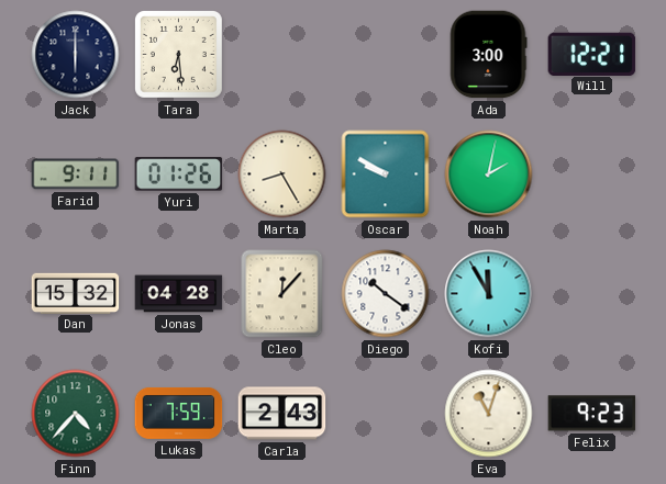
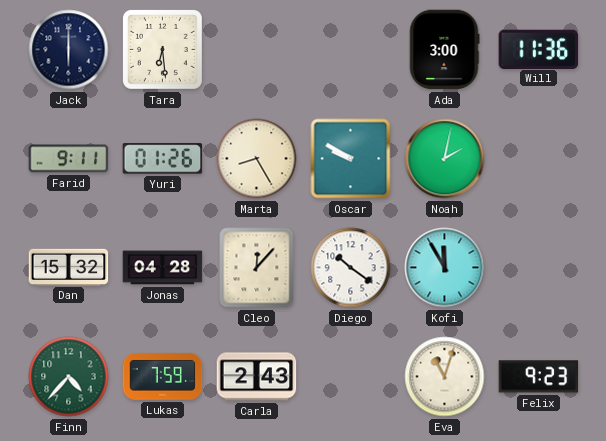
Will: 12:21 -> 11:36
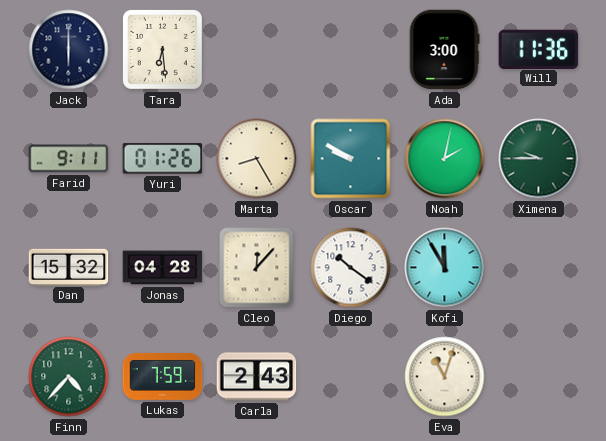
Ximena: none -> 9:45
Felix: 9:23 -> none
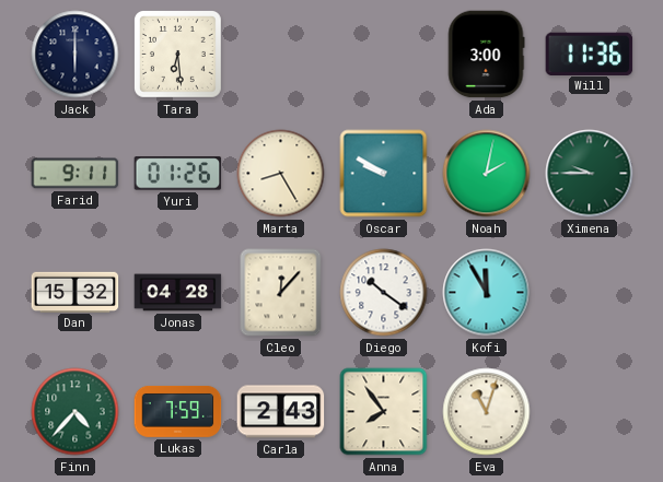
Anna: none -> 7:54
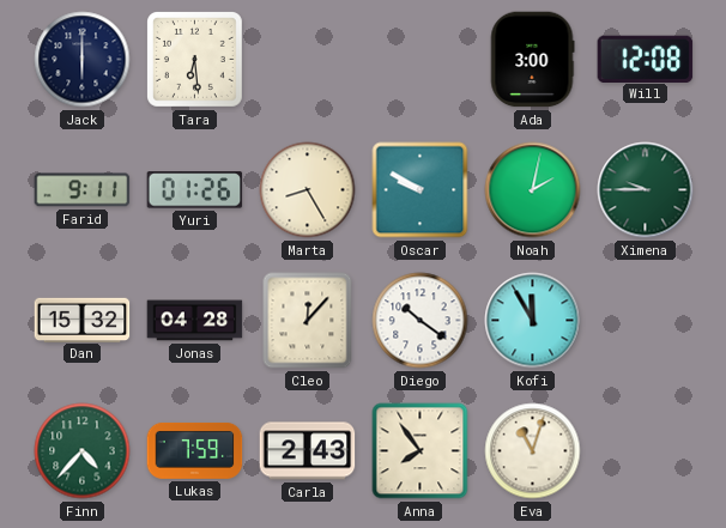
Will: 11:36 -> 12:08
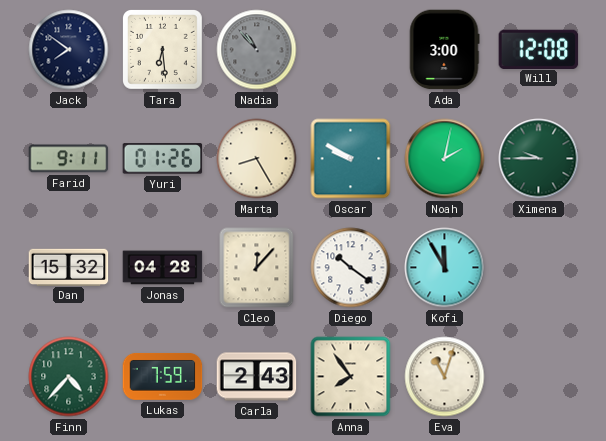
Jack: 6:00 -> 7:51
Nadia: none -> 10:53
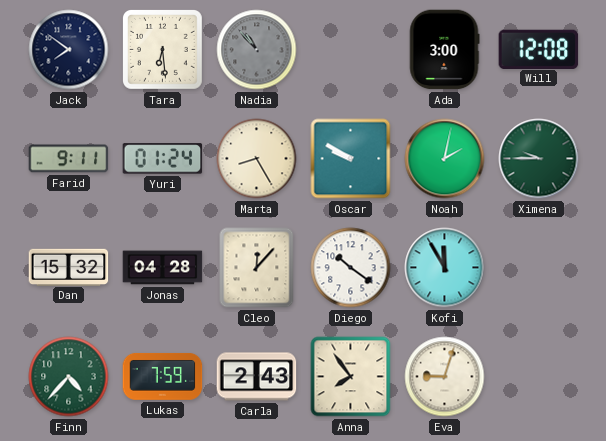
Yuri: 01:26 -> 01:24
Eva: 11:03 -> 9:03
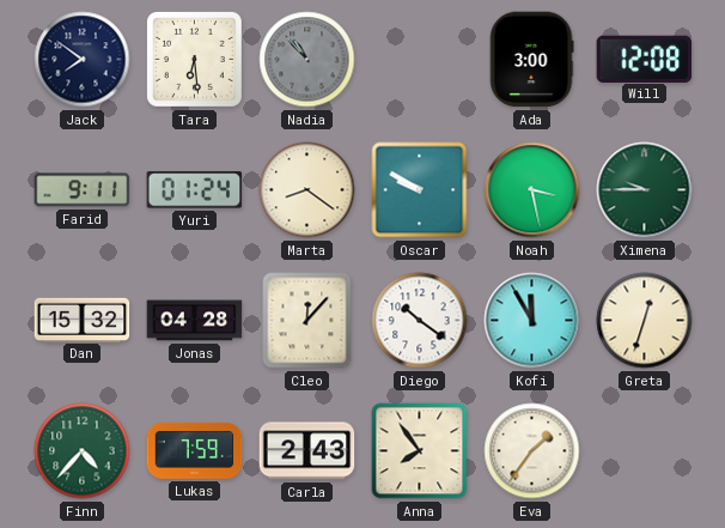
Marta: 8:25 -> 8:21
Noah: 2:02 -> 3:28
Greta: none -> 12:33
Eva: 9:03 -> 1:36
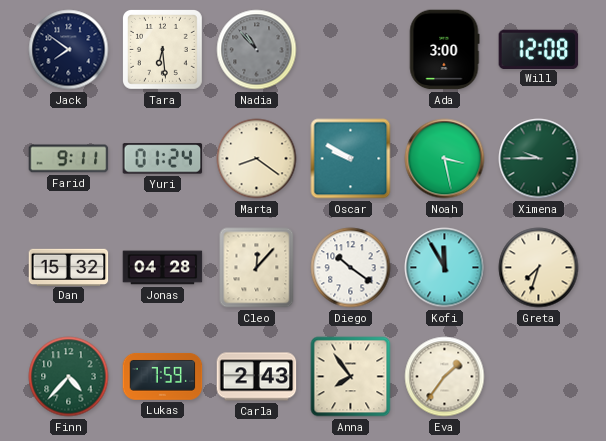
Greta: 12:33 -> 7:33
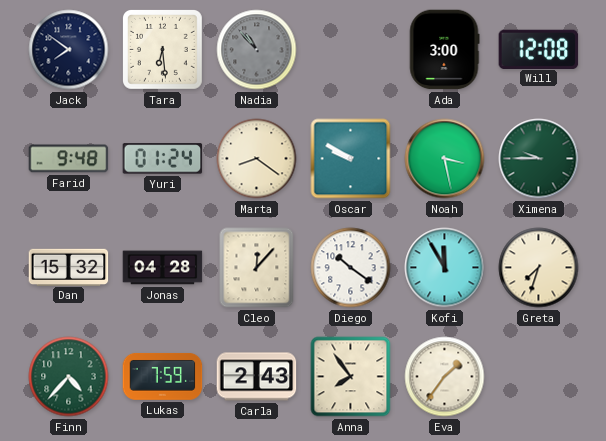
Farid: 9:11 -> 9:48
